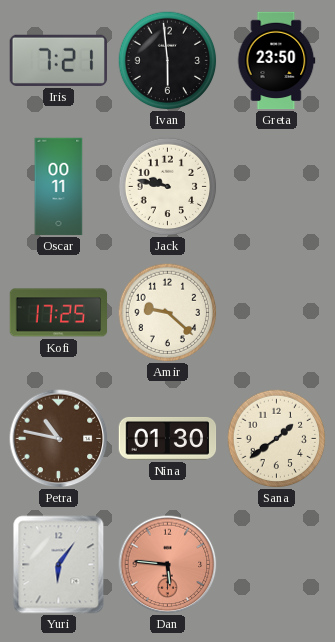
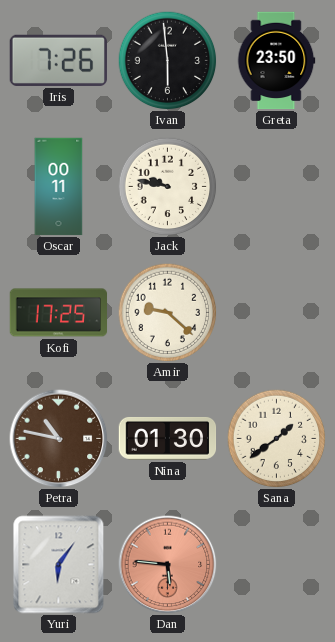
Iris: 7:21 -> 7:26
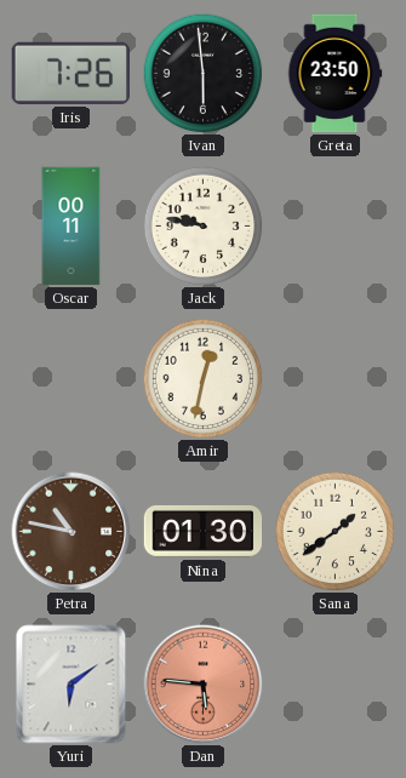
Kofi: 17:25 -> none
Amir: 9:22 -> 12:32
Yuri: 6:06 -> 6:09
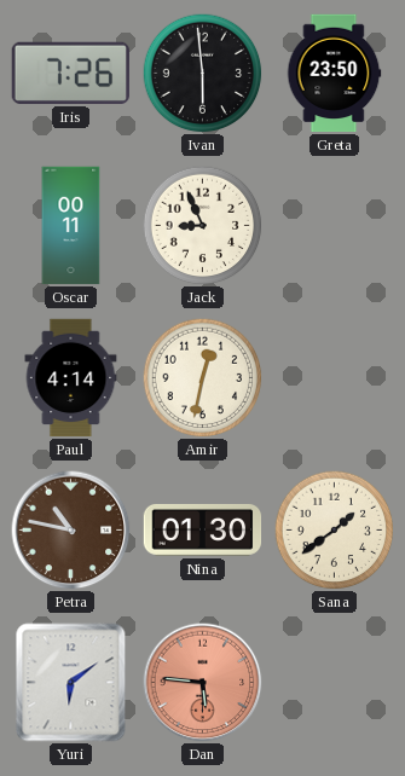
Jack: 9:47 -> 8:56
Paul: none -> 4:14
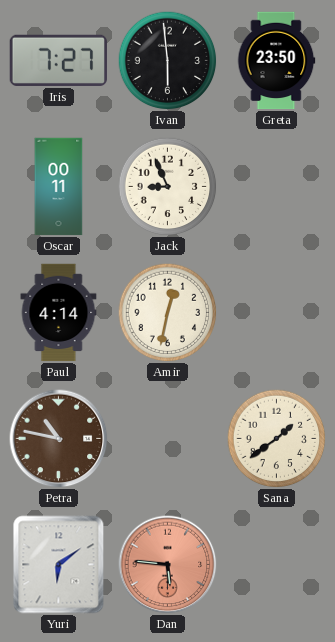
Iris: 7:26 -> 7:27
Nina: 01:30 -> none
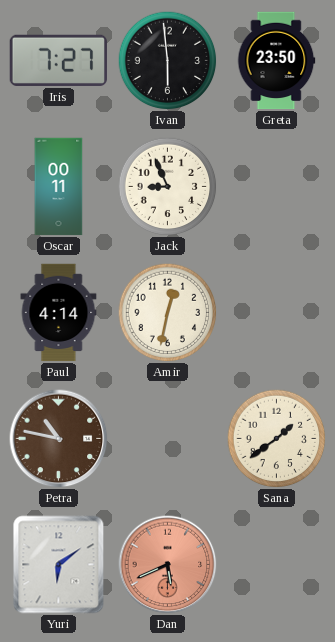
Dan: 5:46 -> 5:41
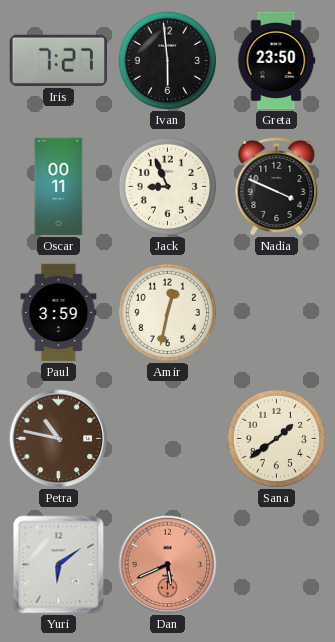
Nadia: none -> 3:49
Paul: 4:14 -> 3:59
